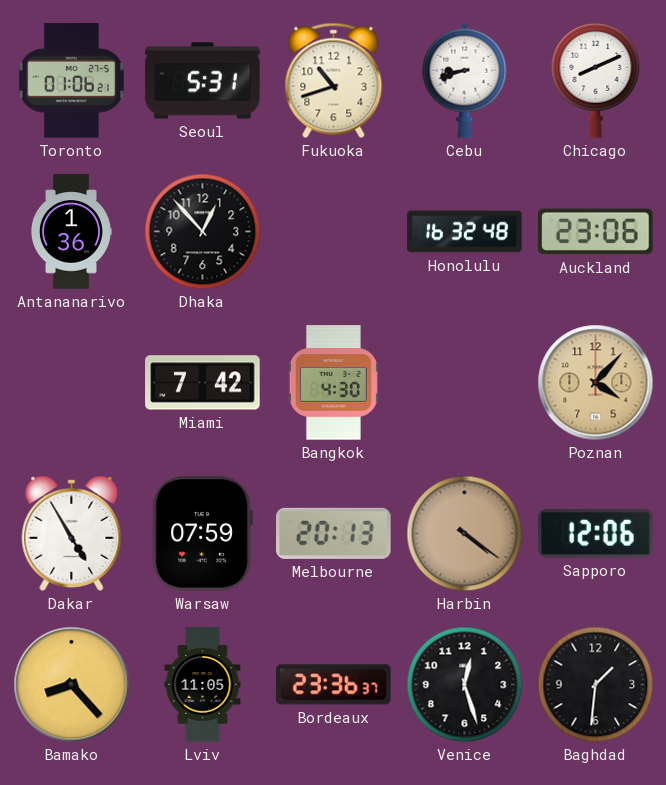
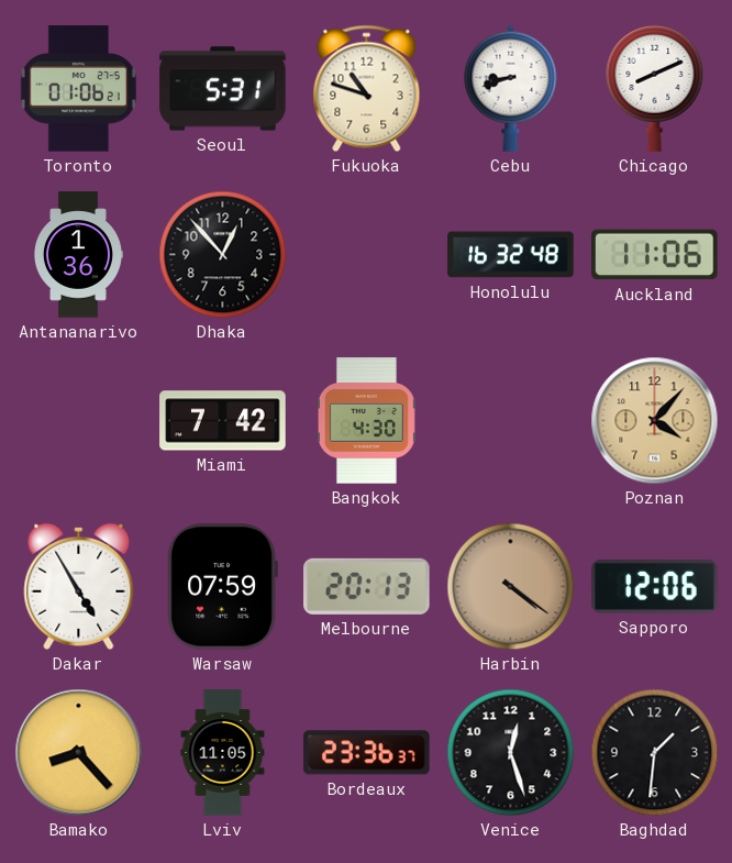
Fukuoka: 10:42 -> 10:48
Auckland: 23:06 -> 11:06
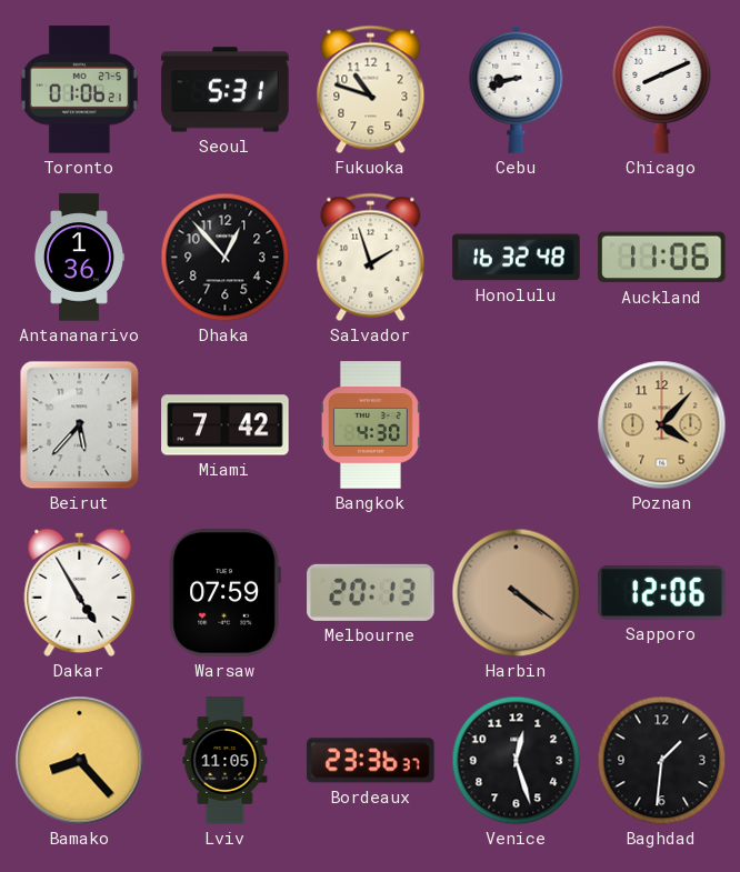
Salvador: none -> 1:57
Beirut: none -> 5:37
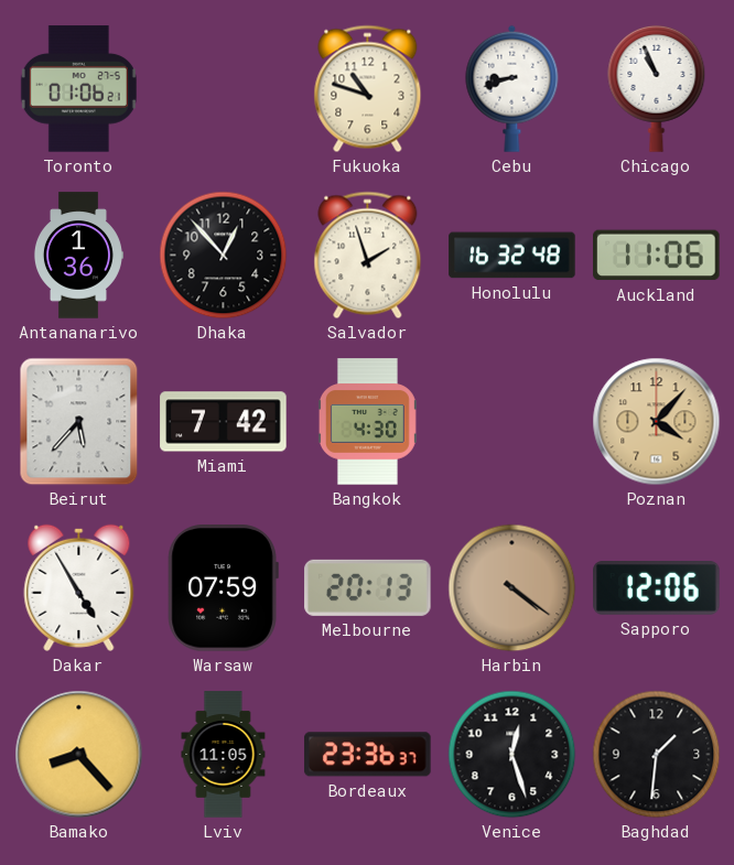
Seoul: 5:31 -> none
Chicago: 8:11 -> 10:56
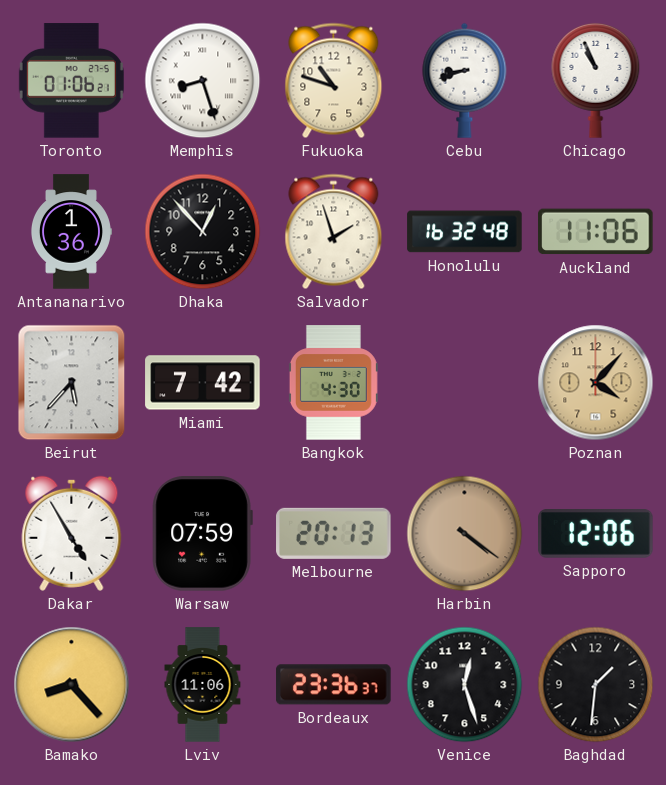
Memphis: none -> 8:27
Lviv: 11:05 -> 11:06
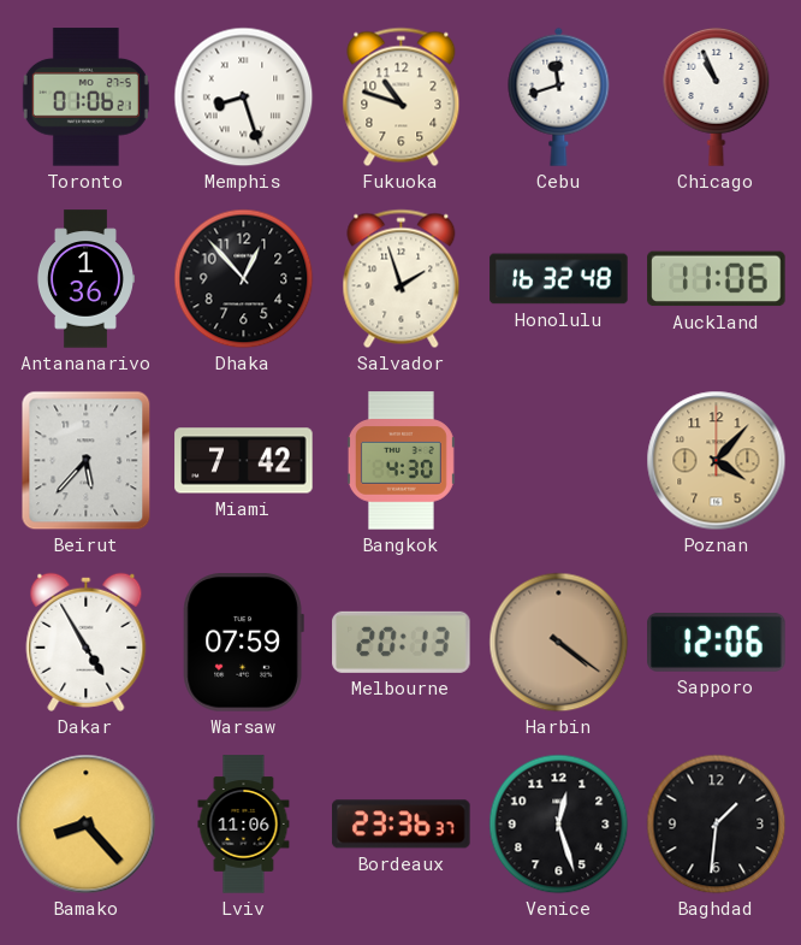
Cebu: 8:42 -> 11:42
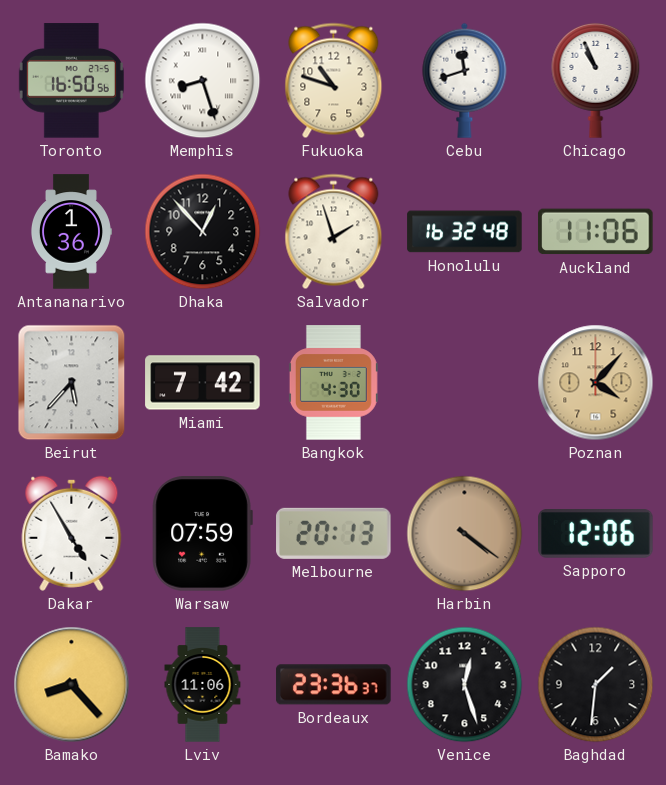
Toronto: 01:06 -> 16:50
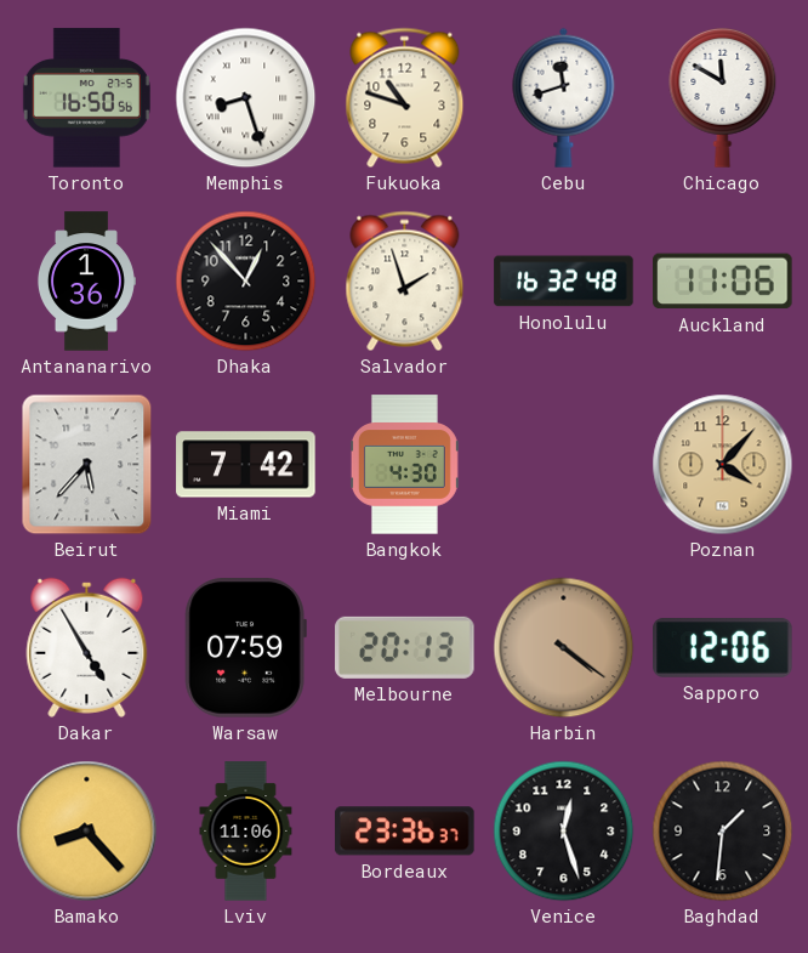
Chicago: 10:56 -> 11:50
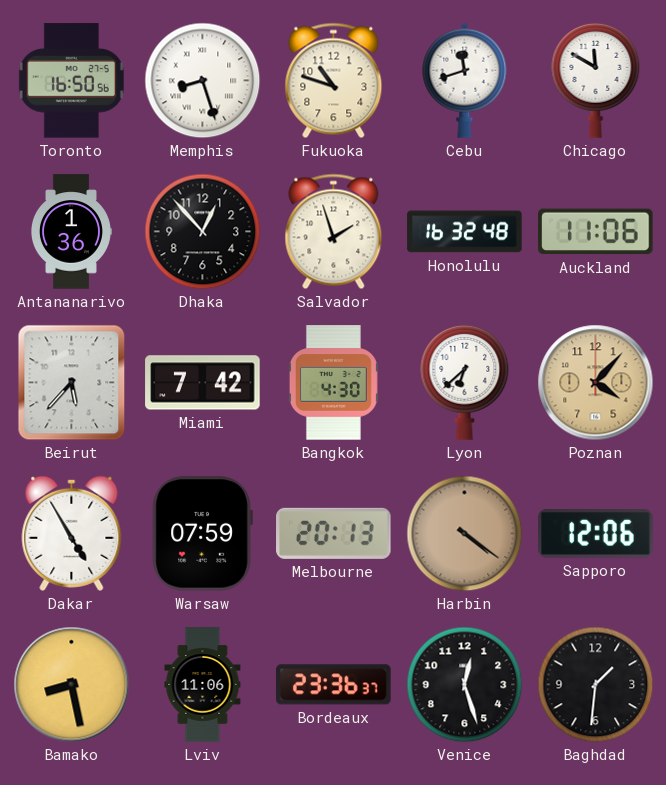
Lyon: none -> 6:38
Bamako: 8:23 -> 8:28
